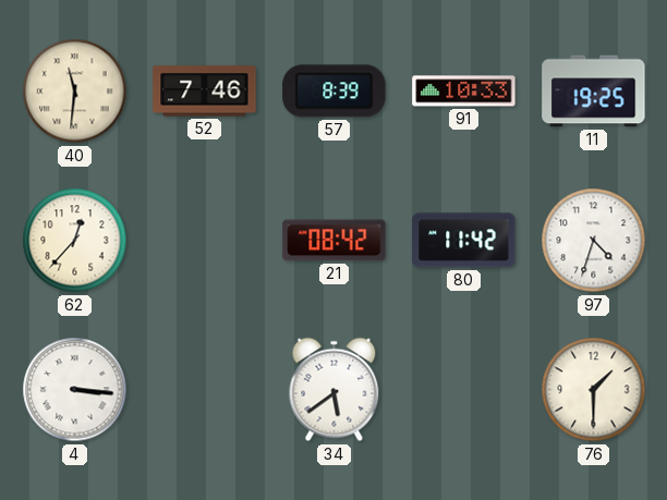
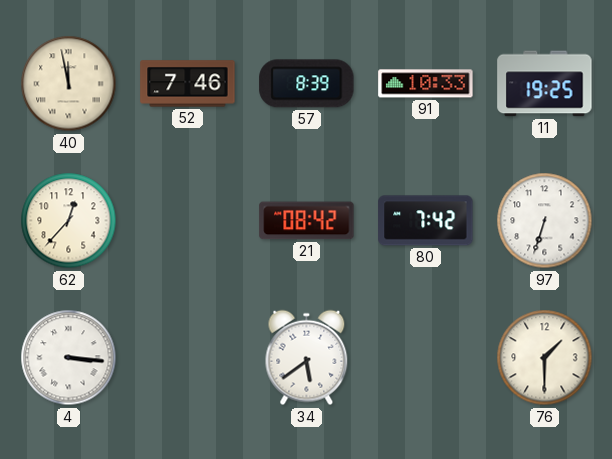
40: 11:31 -> 11:58
80: 11:42 -> 7:42
97: 4:33 -> 6:33
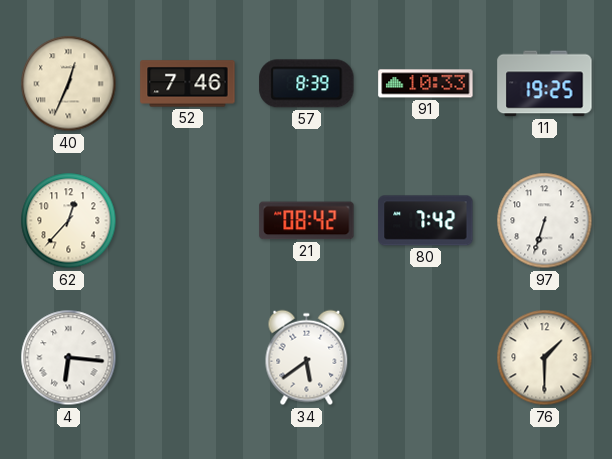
40: 11:58 -> 12:34
4: 3:16 -> 6:16
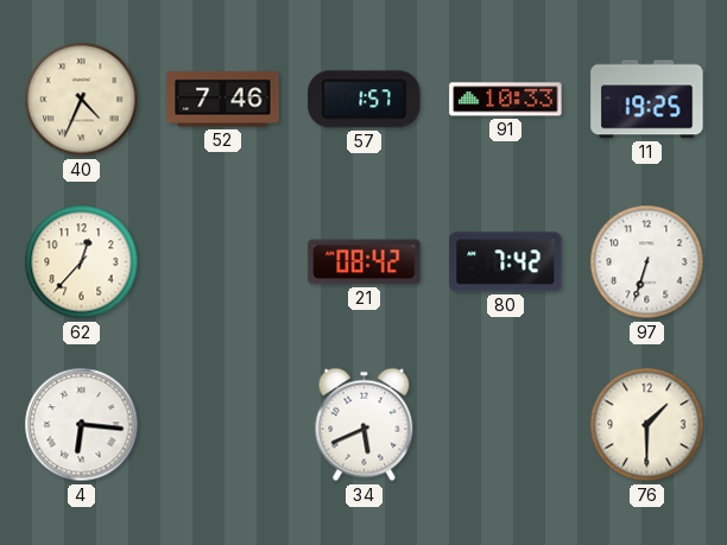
40: 12:34 -> 4:34
57: 8:39 -> 1:57
34: 5:39 -> 5:41
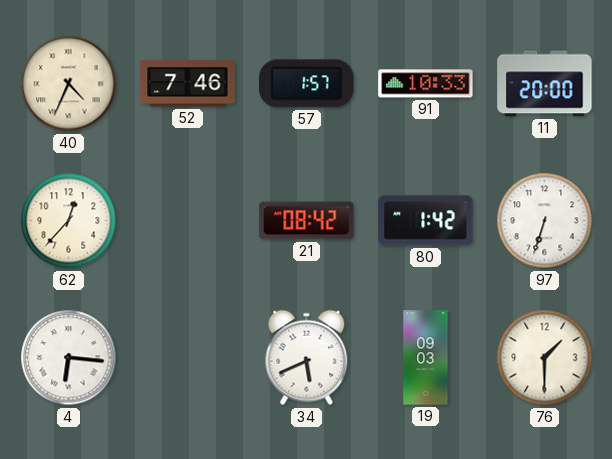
11: 19:25 -> 20:00
80: 7:42 -> 1:42
19: none -> 09:03
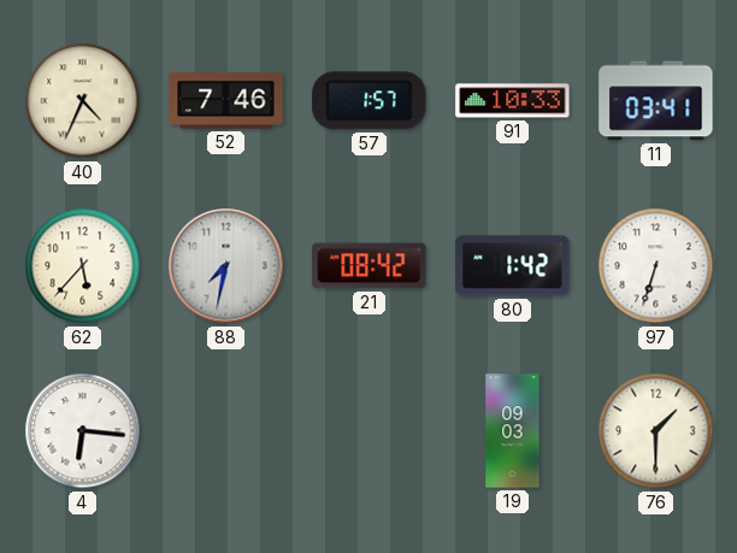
11: 20:00 -> 03:41
62: 12:37 -> 5:37
88: none -> 7:32
34: 5:41 -> none
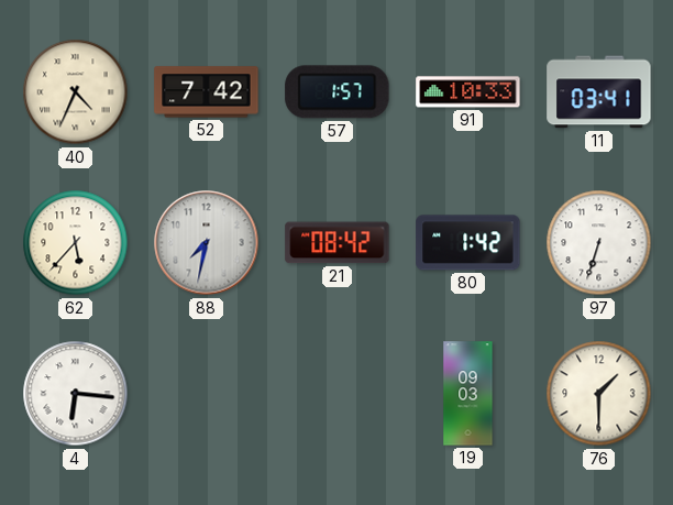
52: 7:46 -> 7:42
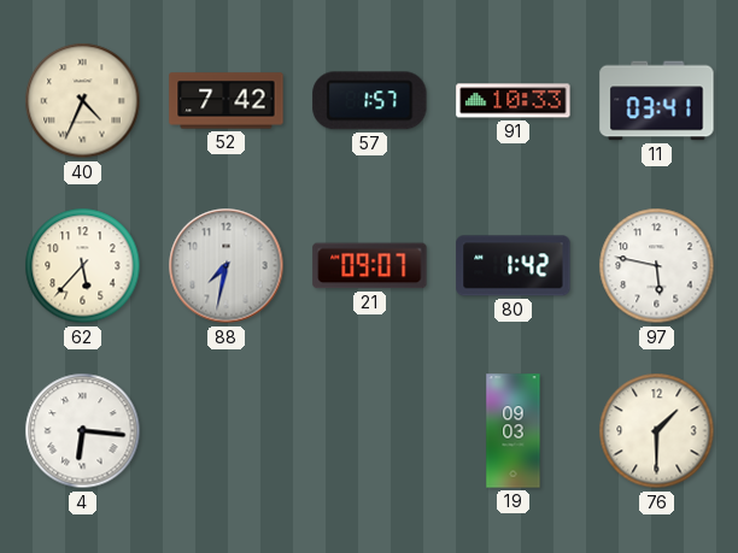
21: 08:42 -> 09:07
97: 6:33 -> 5:47
